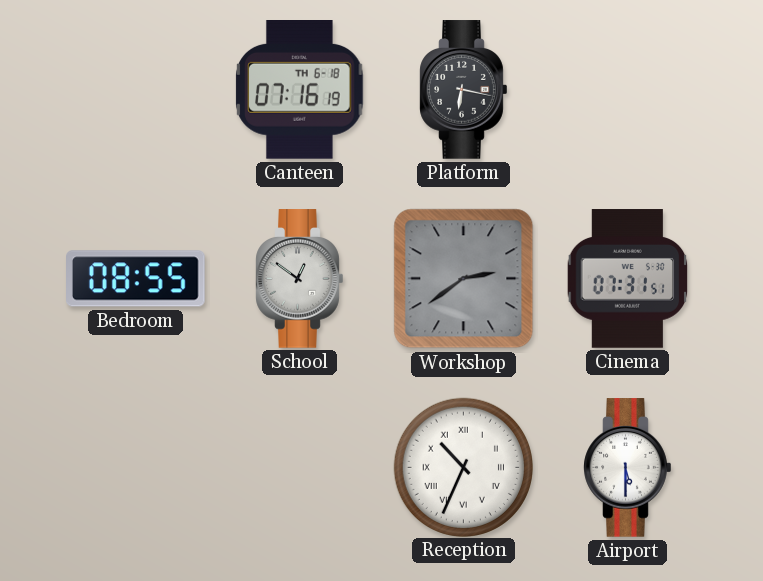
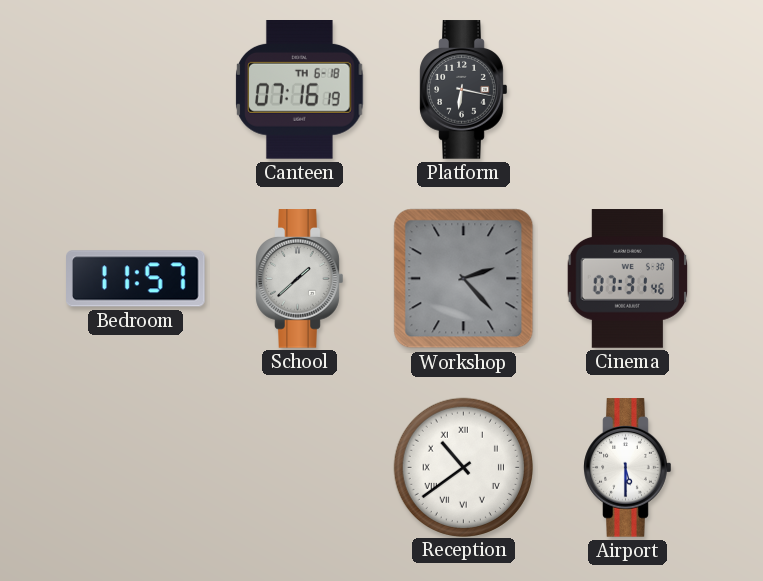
Bedroom: 08:55 -> 11:57
School: 12:51 -> 1:38
Workshop: 2:39 -> 2:23
Cinema: 07:31:51 -> 07:31:46
Reception: 10:34 -> 10:39
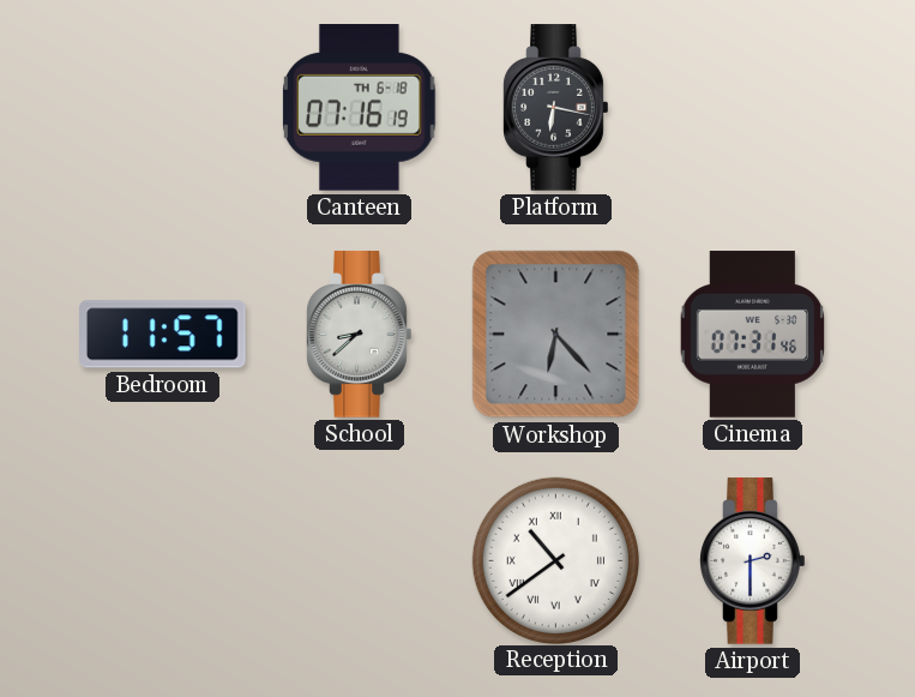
School: 1:38 -> 8:38
Workshop: 2:23 -> 6:23
Airport: 5:30 -> 2:30
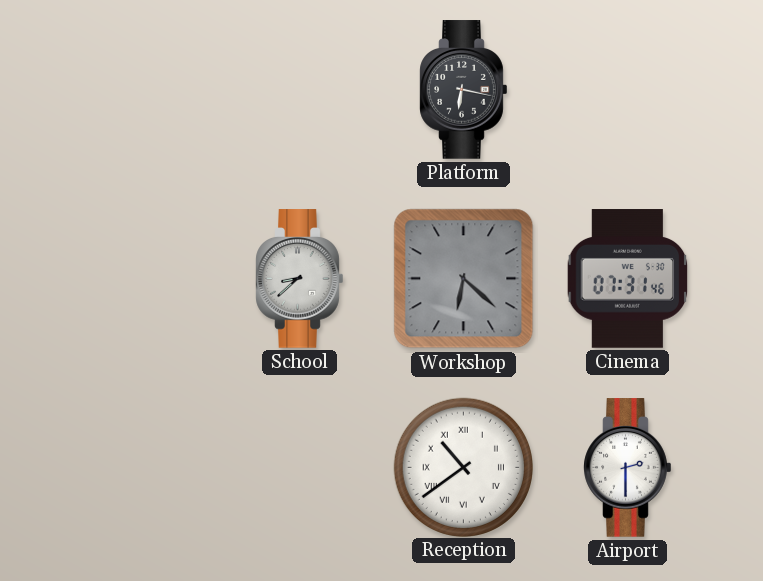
Canteen: 07:16 -> none
Bedroom: 11:57 -> none
Workshop: 6:23 -> 6:22
